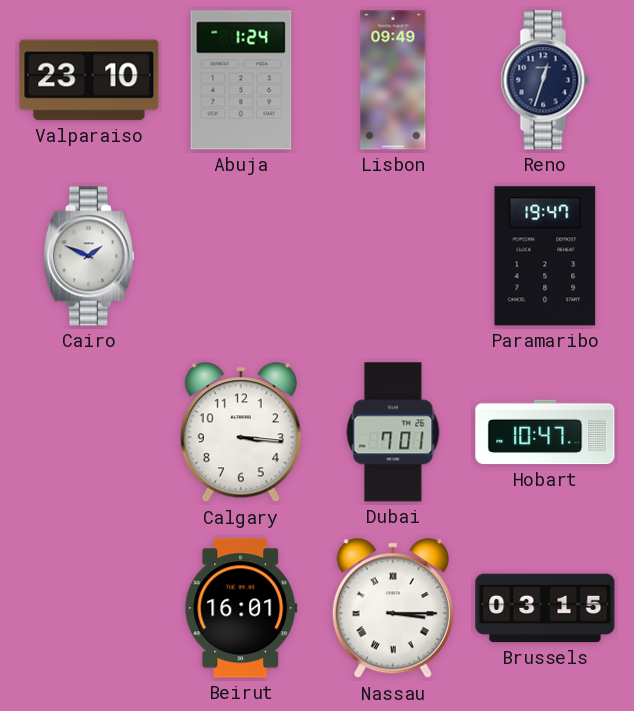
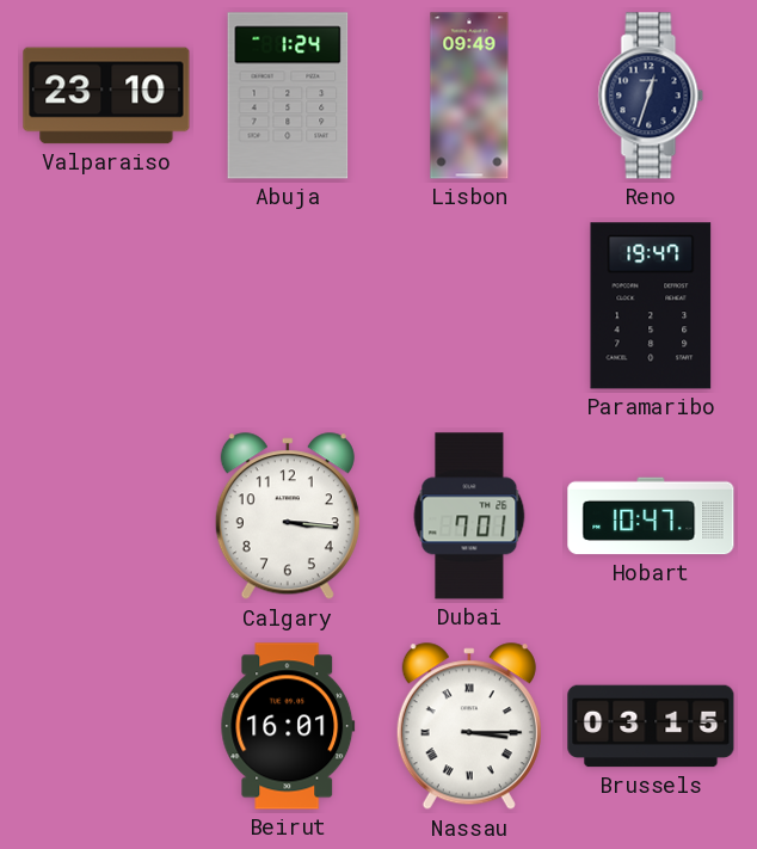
Cairo: 1:49 -> none
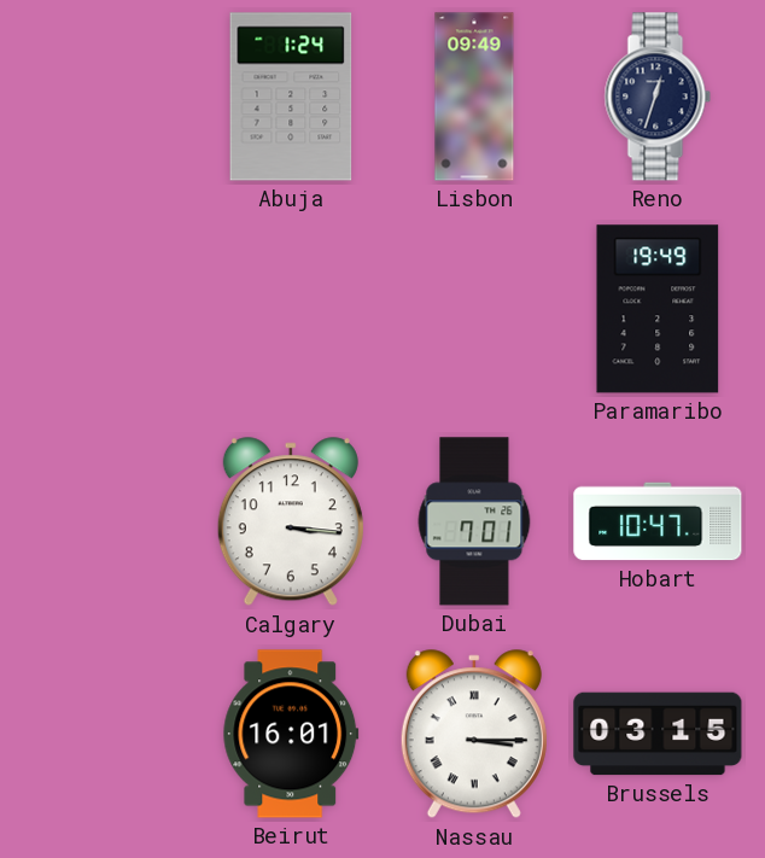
Valparaiso: 23:10 -> none
Paramaribo: 19:47 -> 19:49
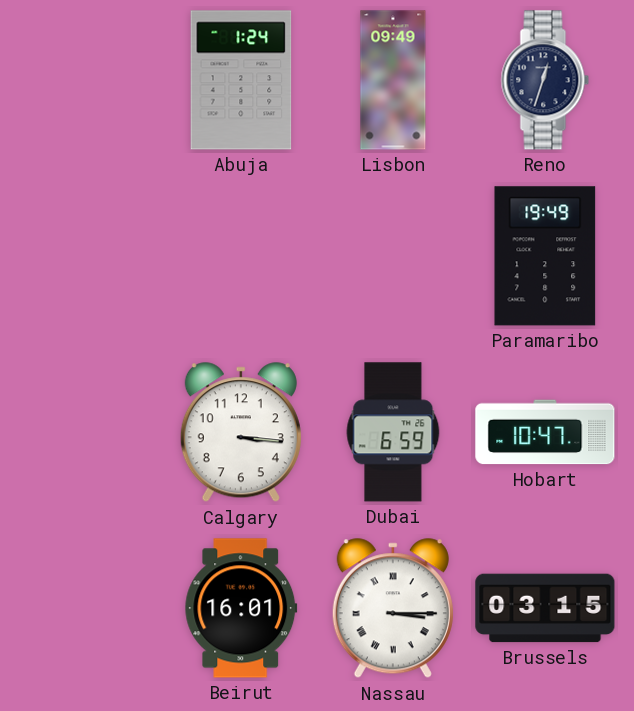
Dubai: 7:01 -> 6:59
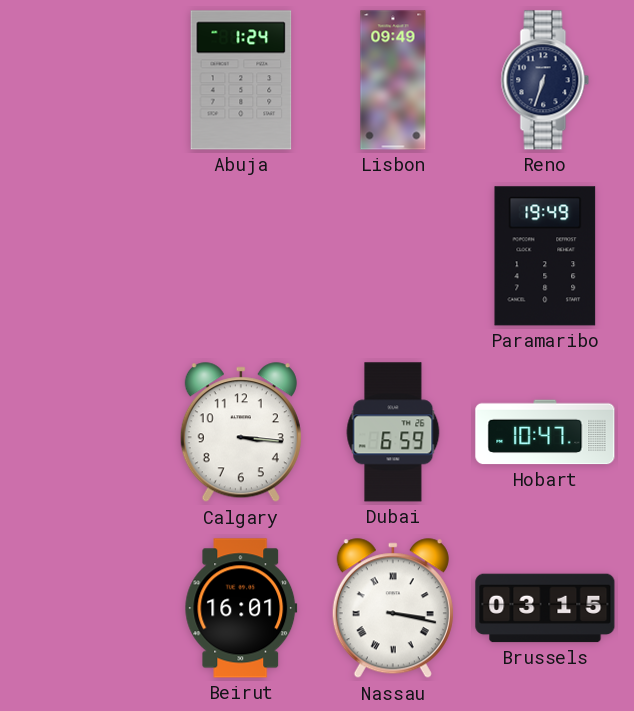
Reno: 12:33 -> 6:33
Nassau: 3:15 -> 3:17
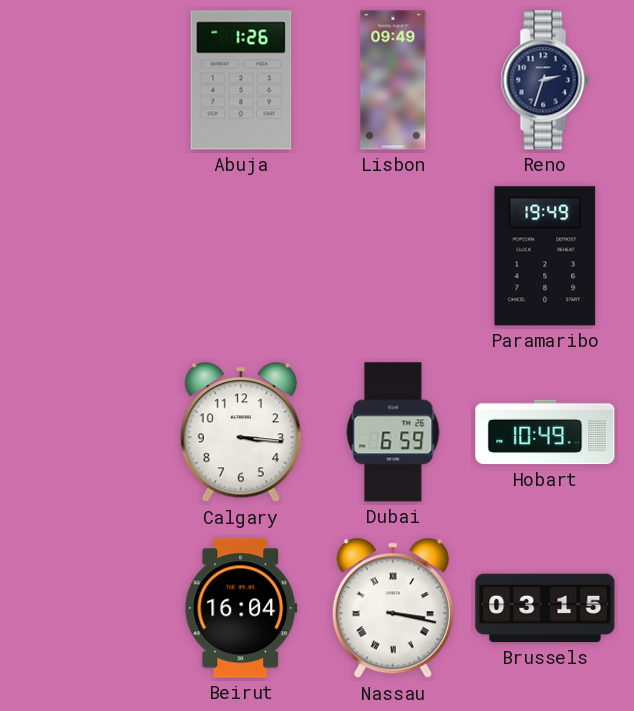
Abuja: 1:24 -> 1:26
Reno: 6:33 -> 2:33
Hobart: 10:47 -> 10:49
Beirut: 16:01 -> 16:04
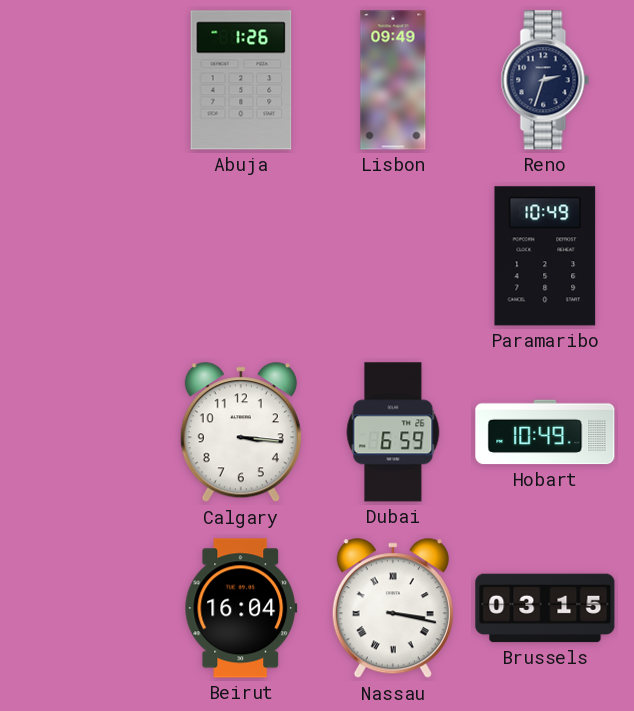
Paramaribo: 19:49 -> 10:49
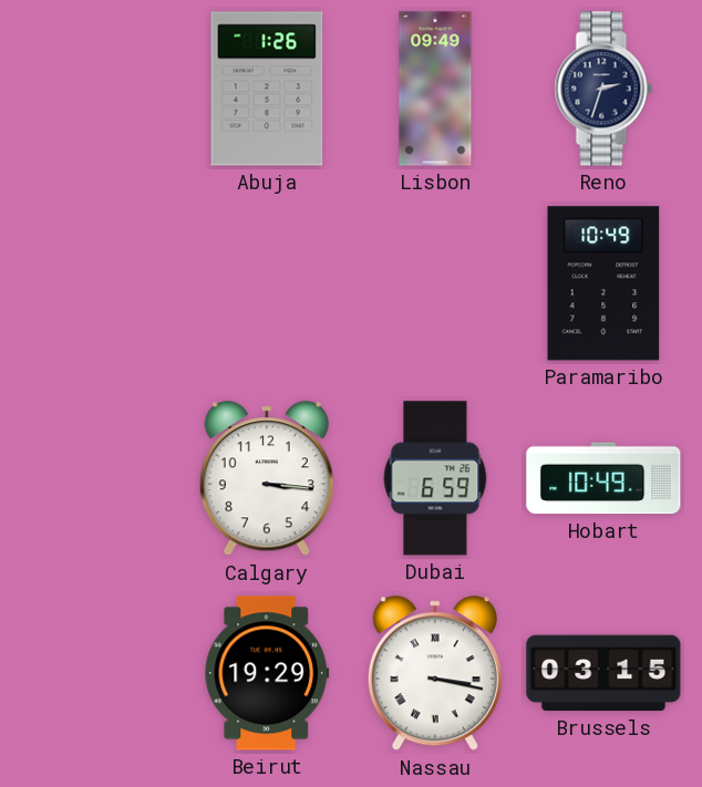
Beirut: 16:04 -> 19:29
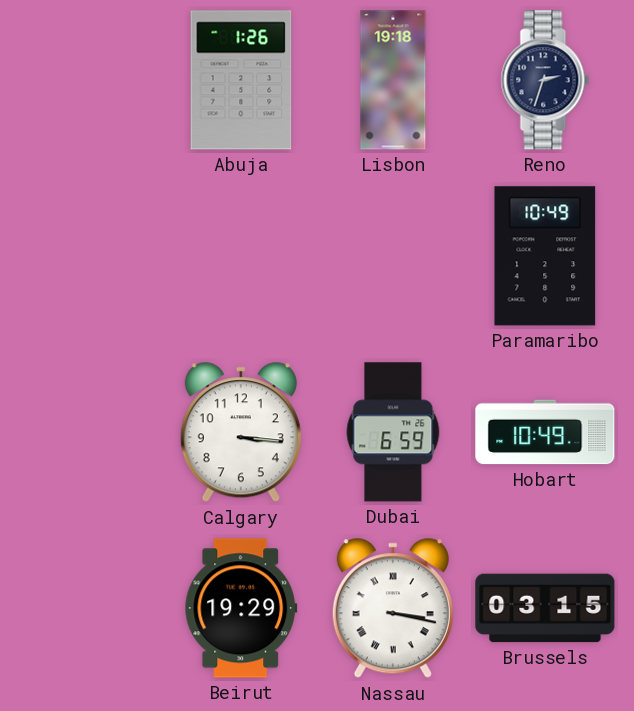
Lisbon: 09:49 -> 19:18
